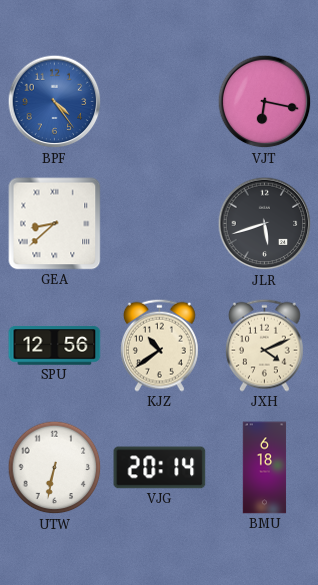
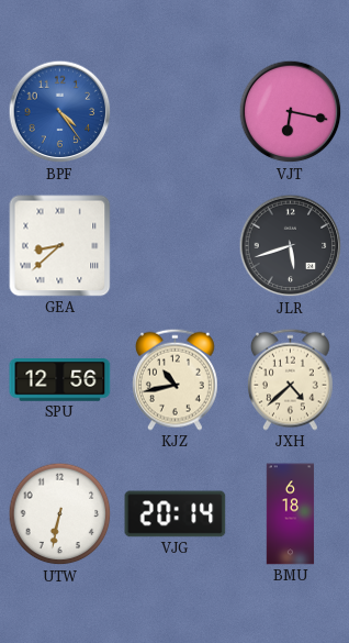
KJZ: 10:39 -> 10:43
JXH: 4:11 -> 4:38
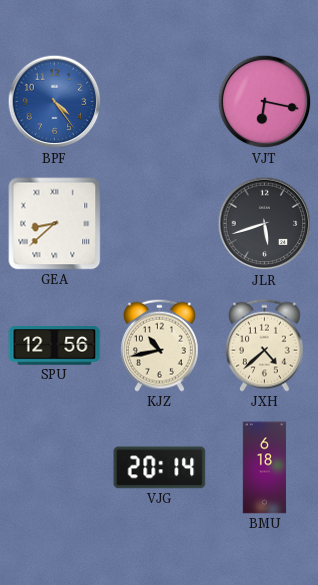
UTW: 6:32 -> none
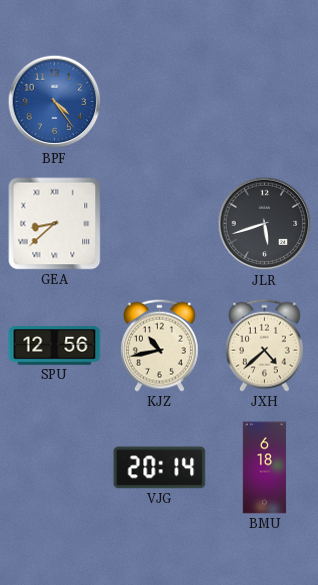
VJT: 6:17 -> none
